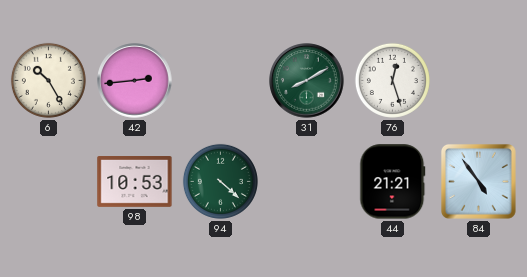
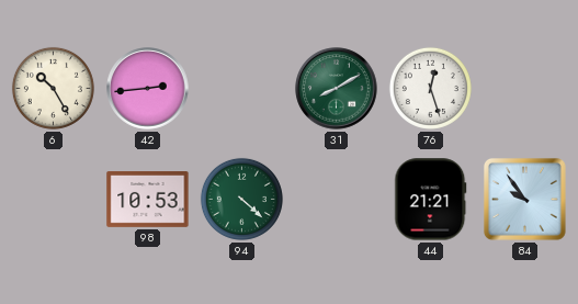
84: 4:54 -> 9:54
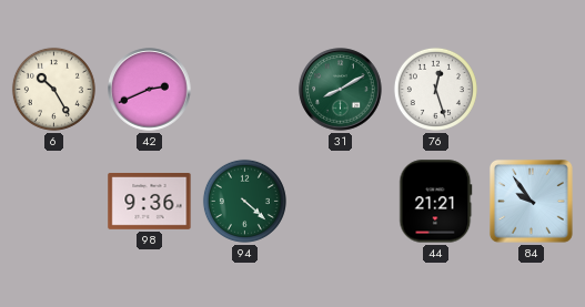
42: 2:44 -> 2:41
98: 10:53 -> 9:36
